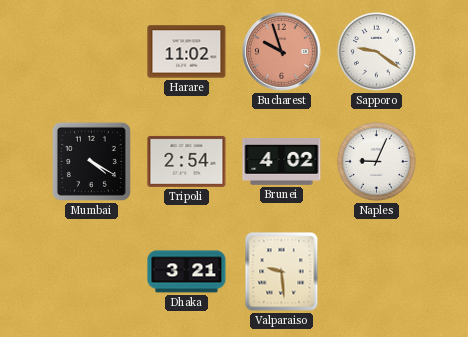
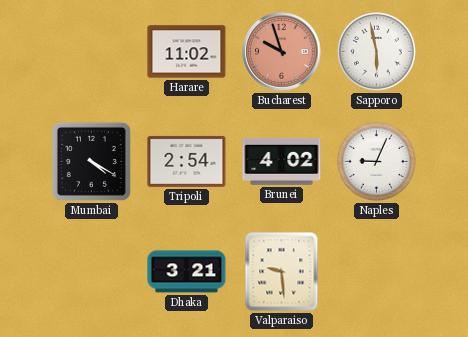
Sapporo: 9:21 -> 5:58
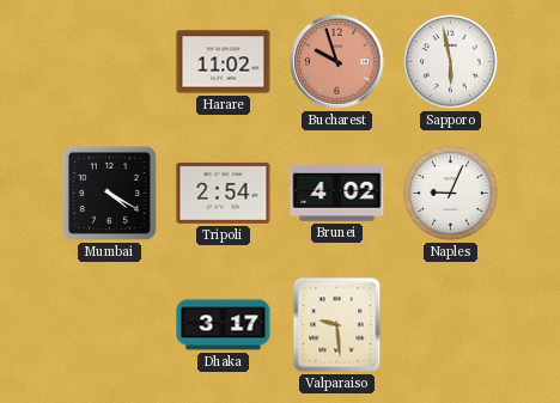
Dhaka: 3:21 -> 3:17
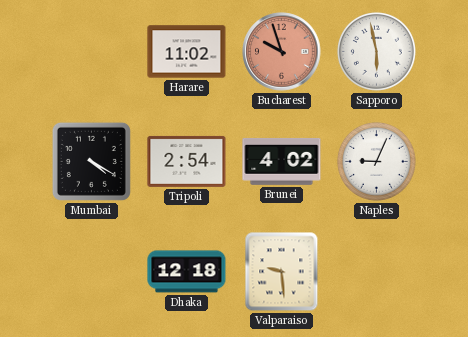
Dhaka: 3:17 -> 12:18
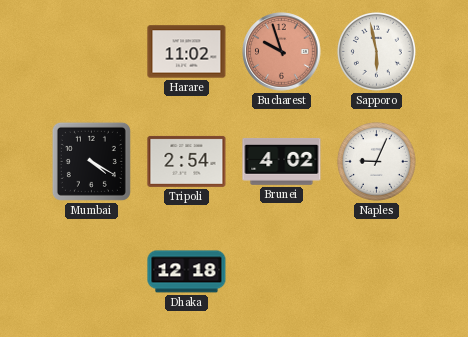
Valparaiso: 9:29 -> none
